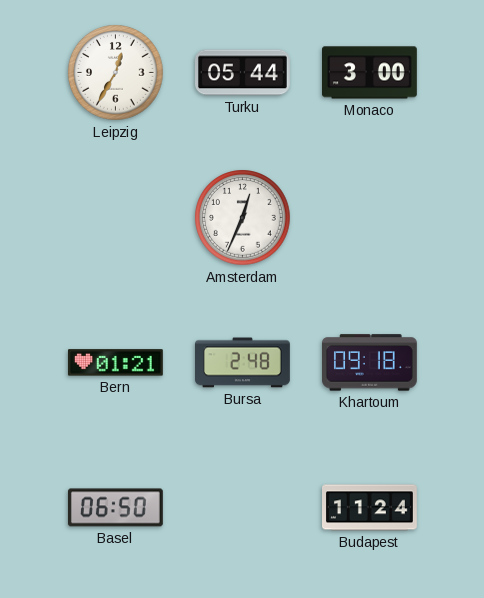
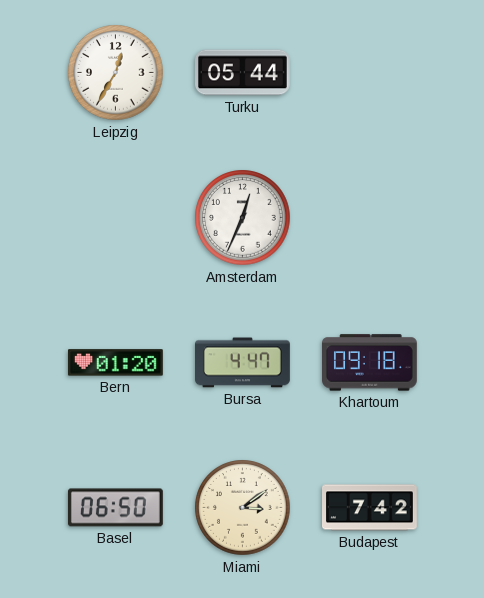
Monaco: 3:00 -> none
Bern: 01:21 -> 01:20
Bursa: 2:48 -> 4:47
Miami: none -> 3:09
Budapest: 11:24 -> 7:42
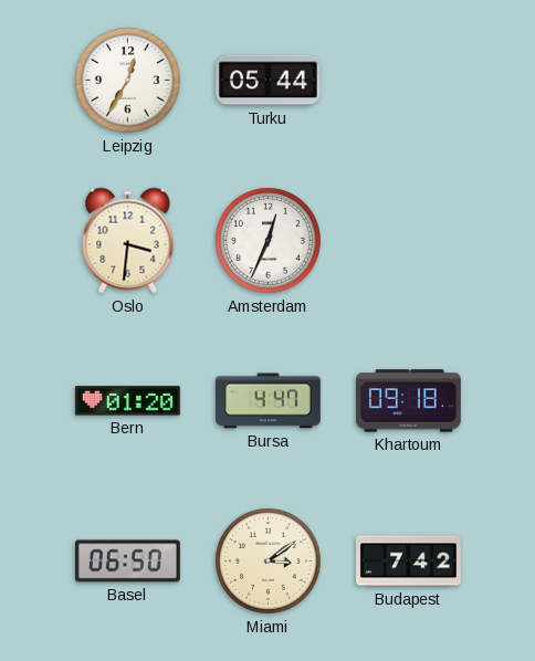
Oslo: none -> 3:31
